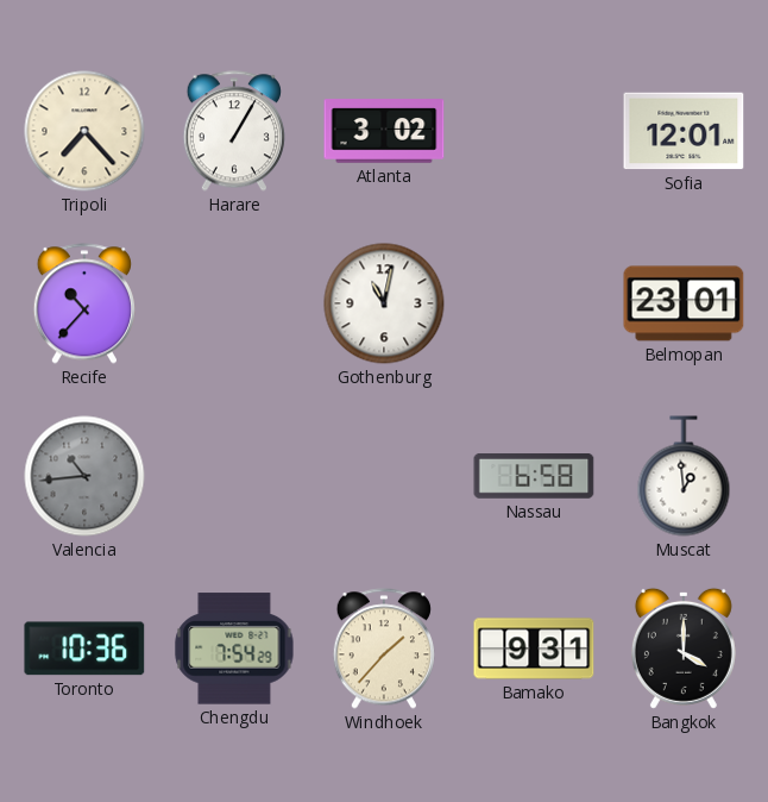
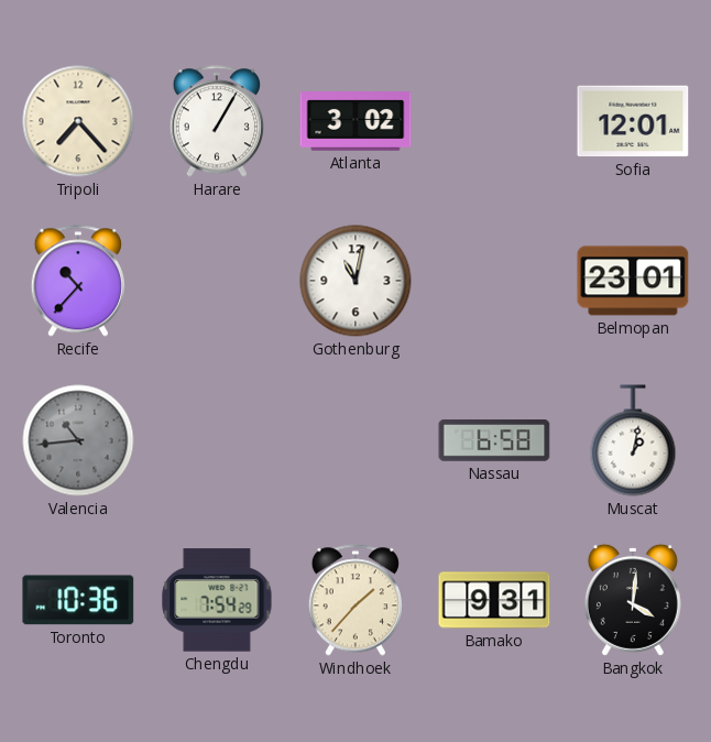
Muscat: 12:59 -> 1:02
Bangkok: 4:00 -> 4:01
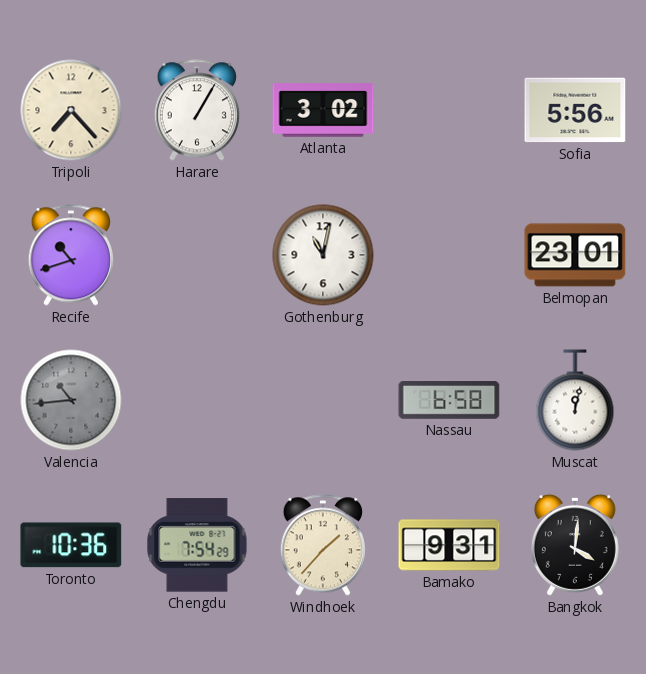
Sofia: 12:01 -> 5:56
Recife: 10:37 -> 10:42
Muscat: 1:02 -> 12:02
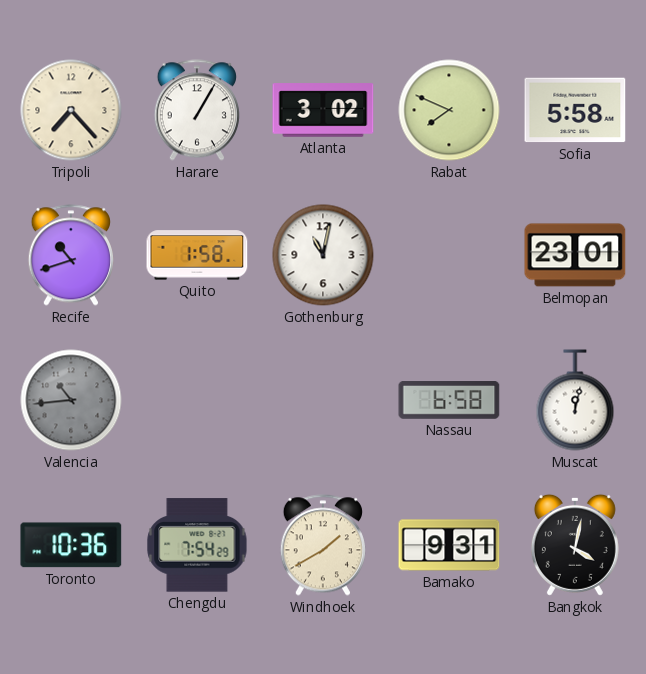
Rabat: none -> 7:49
Sofia: 5:56 -> 5:58
Quito: none -> 1:58
Windhoek: 1:37 -> 1:40
Bangkok: 4:01 -> 4:02
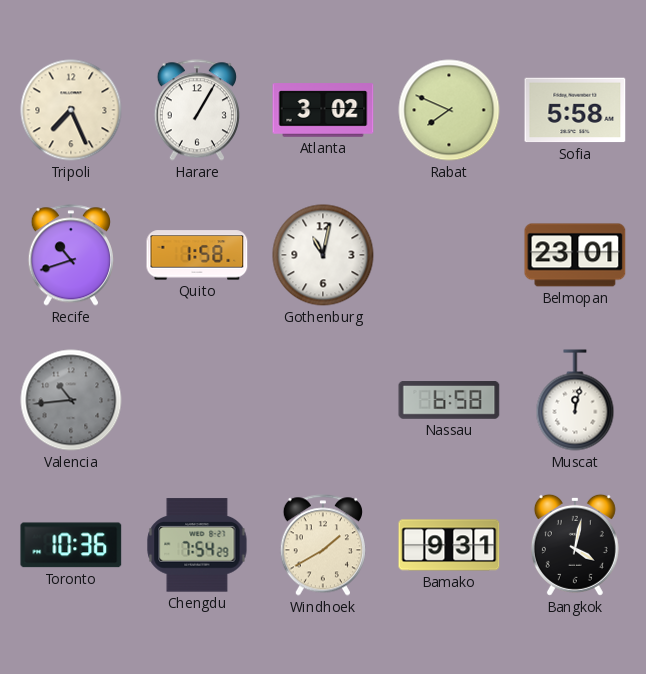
Tripoli: 7:23 -> 7:26
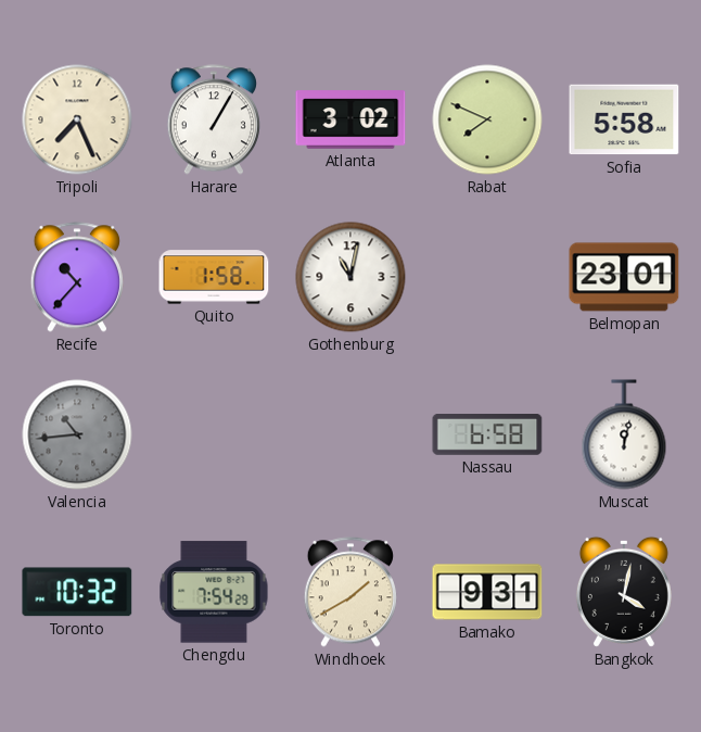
Recife: 10:42 -> 10:37
Toronto: 10:36 -> 10:32
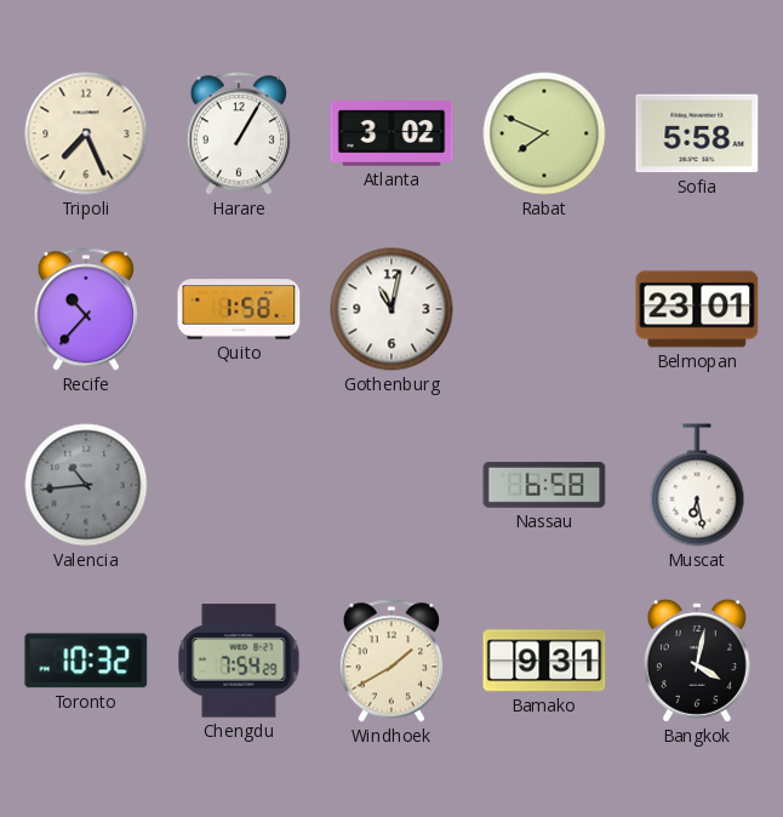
Muscat: 12:02 -> 6:28
